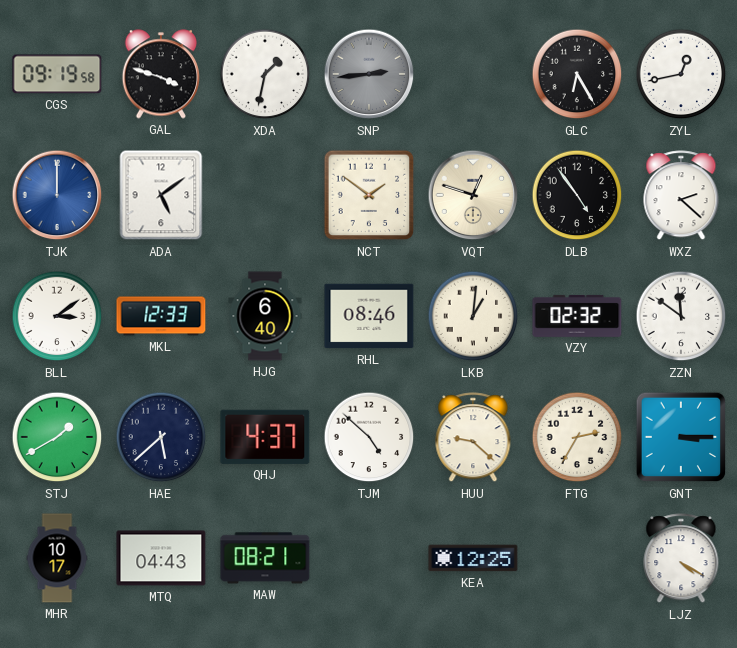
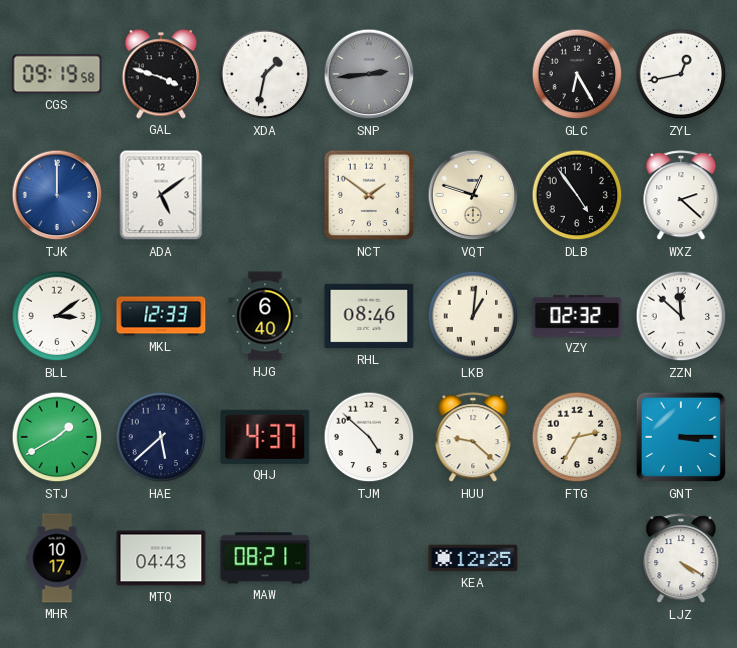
ZZN: 11:51 -> 11:52
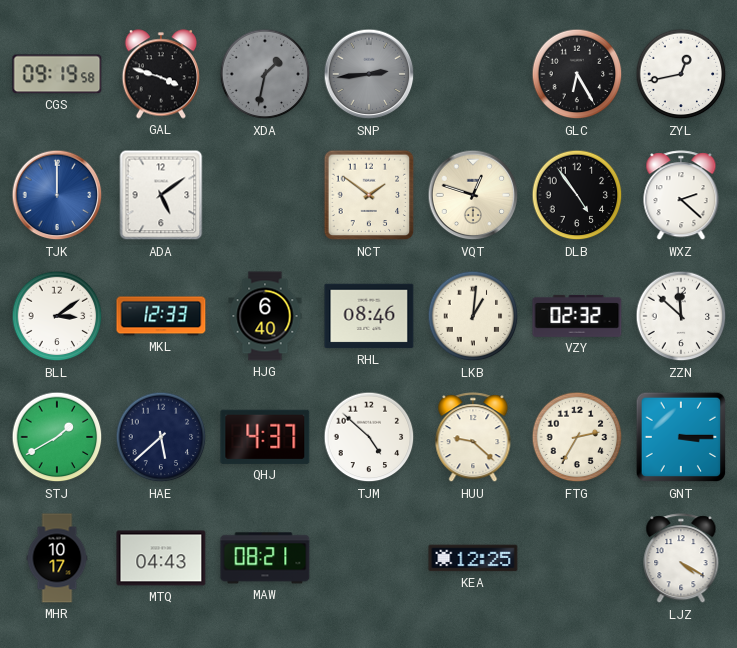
XDA dial: white -> grey
